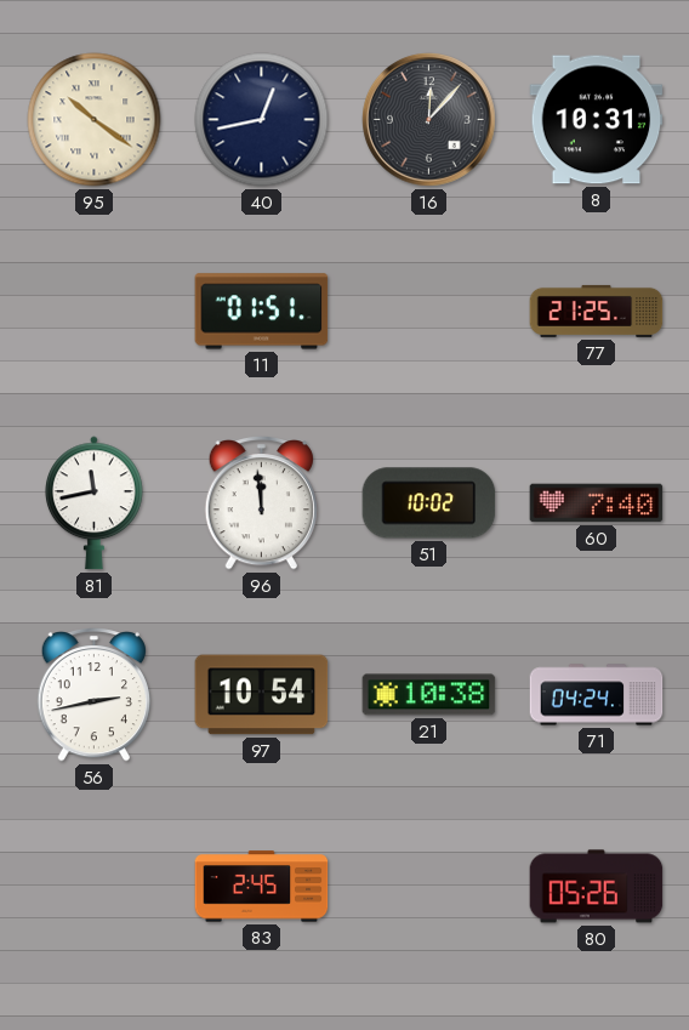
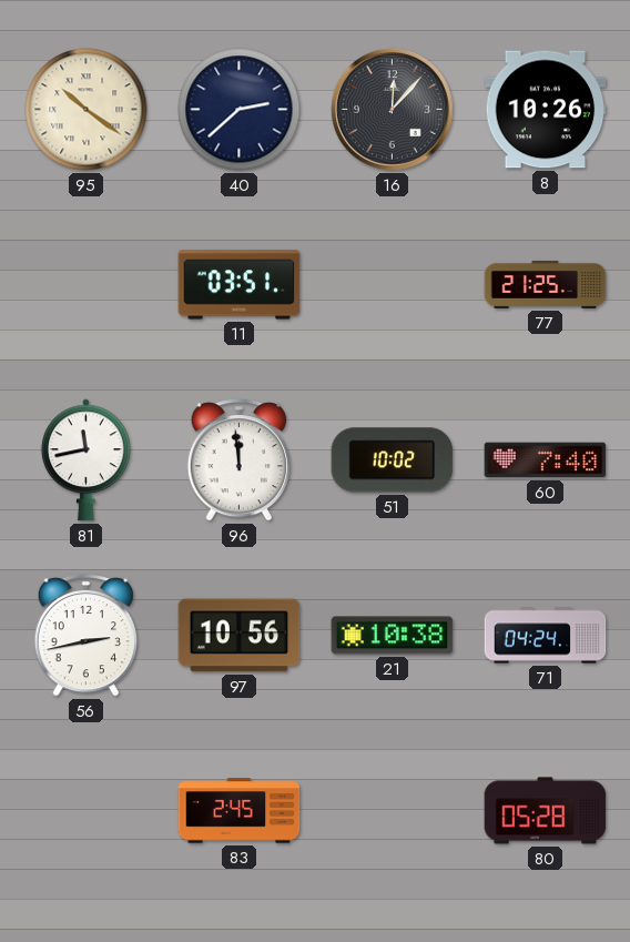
40: 12:43 -> 2:38
8: 10:31 -> 10:26
11: 01:51 -> 03:51
97: 10:54 -> 10:56
80: 05:26 -> 05:28
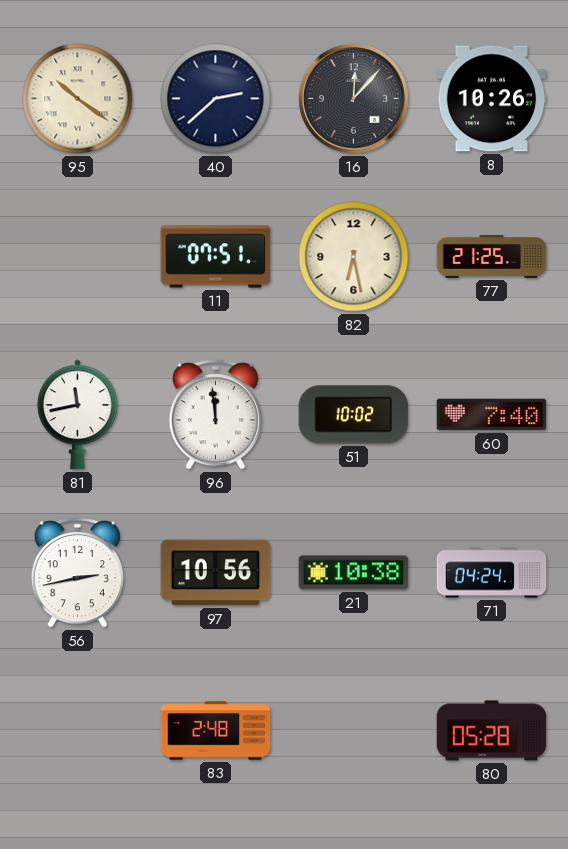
11: 03:51 -> 07:51
82: none -> 6:28
83: 2:45 -> 2:48
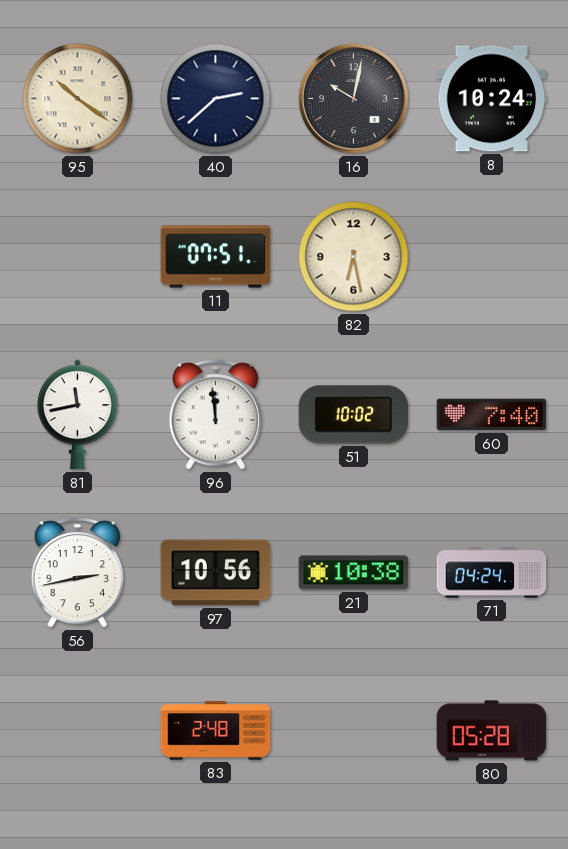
16: 12:07 -> 10:02
8: 10:26 -> 10:24
77: 21:25 -> none
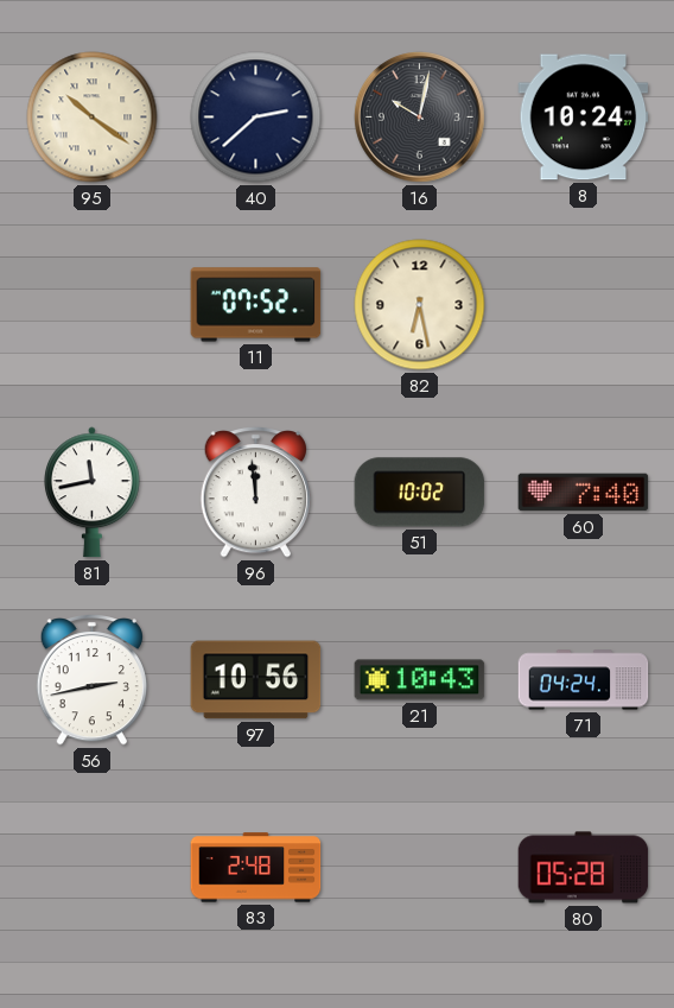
11: 07:51 -> 07:52
21: 10:38 -> 10:43
